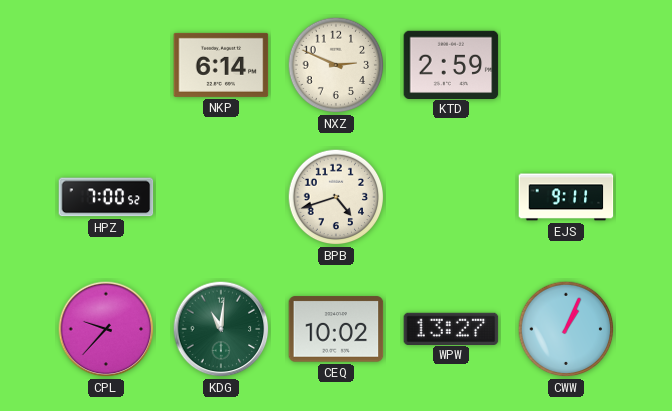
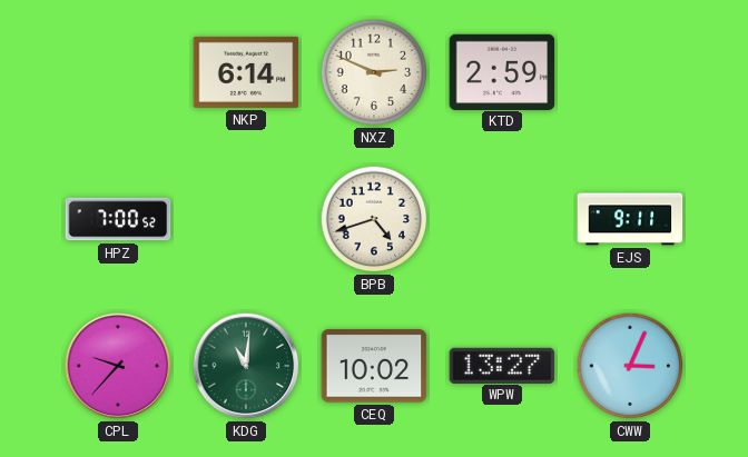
CWW: 1:04 -> 3:04
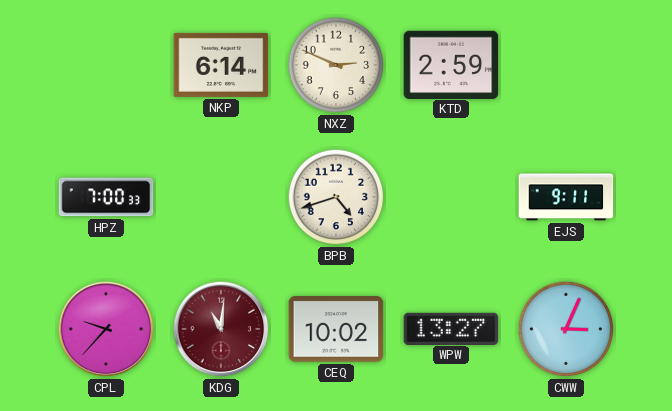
HPZ: 7:00:52 -> 7:00:33
KDG dial: green -> burgundy
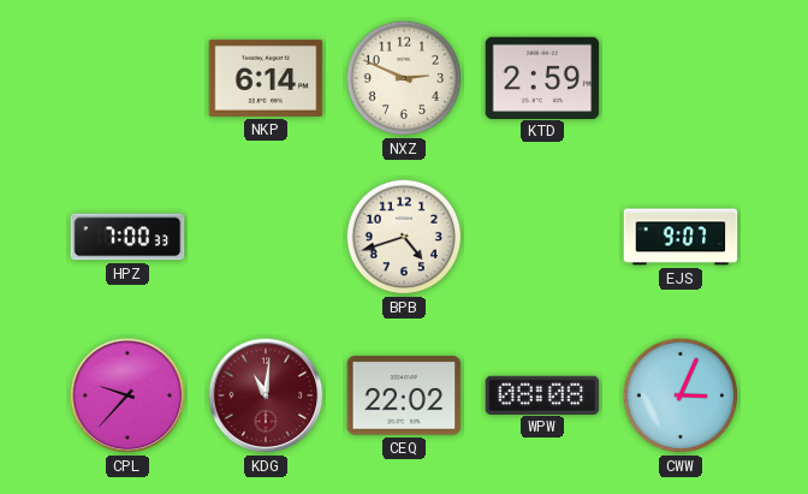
EJS: 9:11 -> 9:07
CEQ: 10:02 -> 22:02
WPW: 13:27 -> 08:08
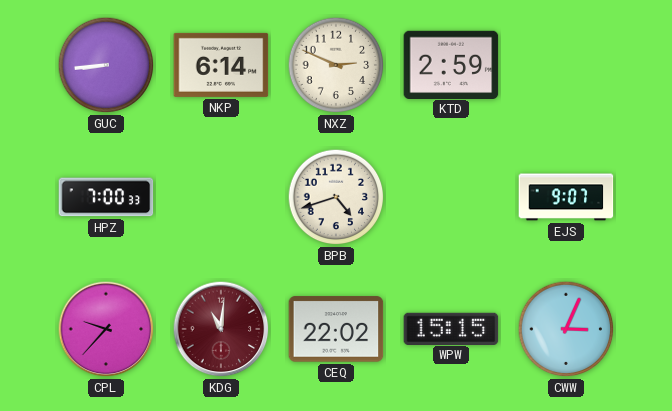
GUC: none -> 8:44
WPW: 08:08 -> 15:15
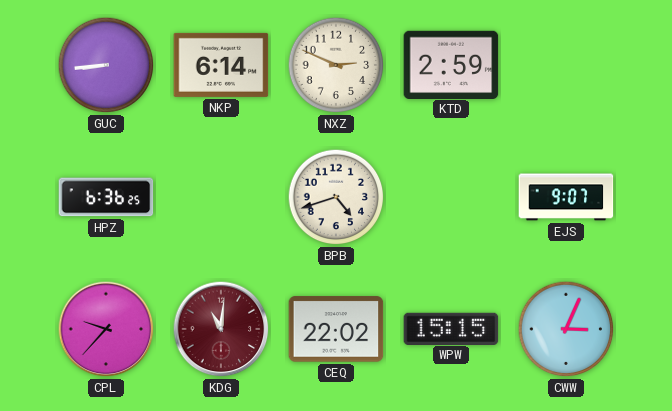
HPZ: 7:00 -> 6:36
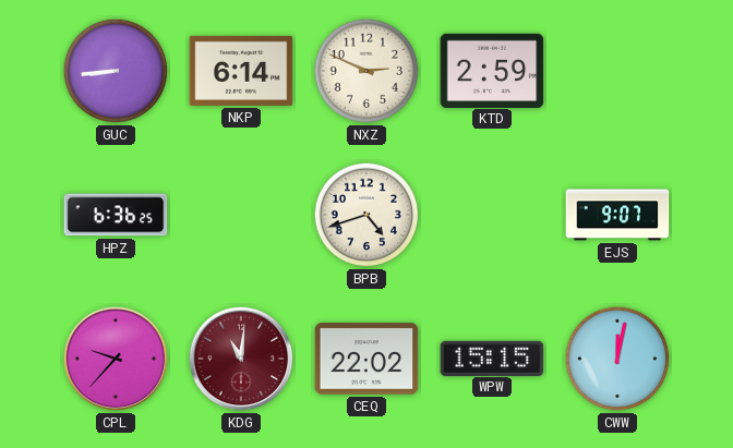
CWW: 3:04 -> 12:02
